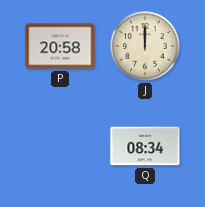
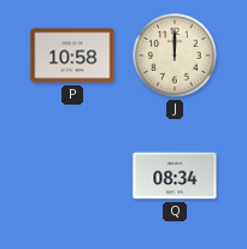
P: 20:58 -> 10:58
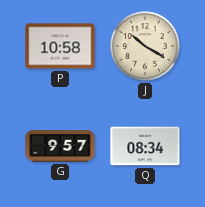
J: 12:00 -> 10:20
G: none -> 9:57
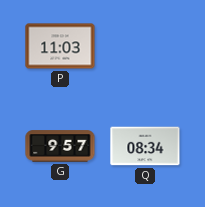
P: 10:58 -> 11:03
J: 10:20 -> none
